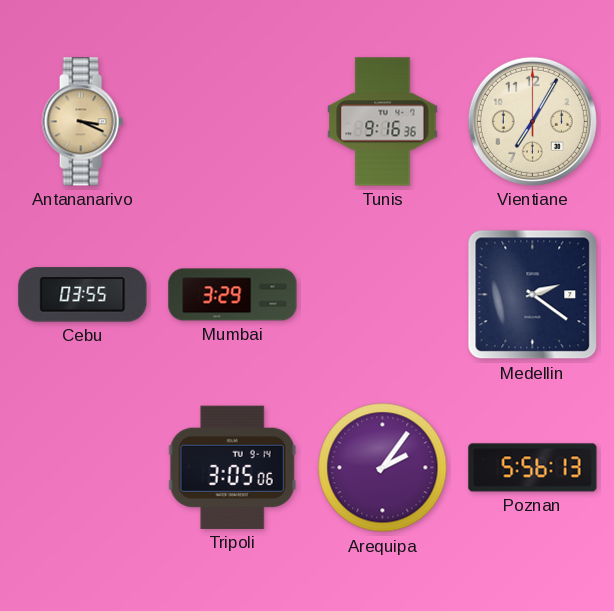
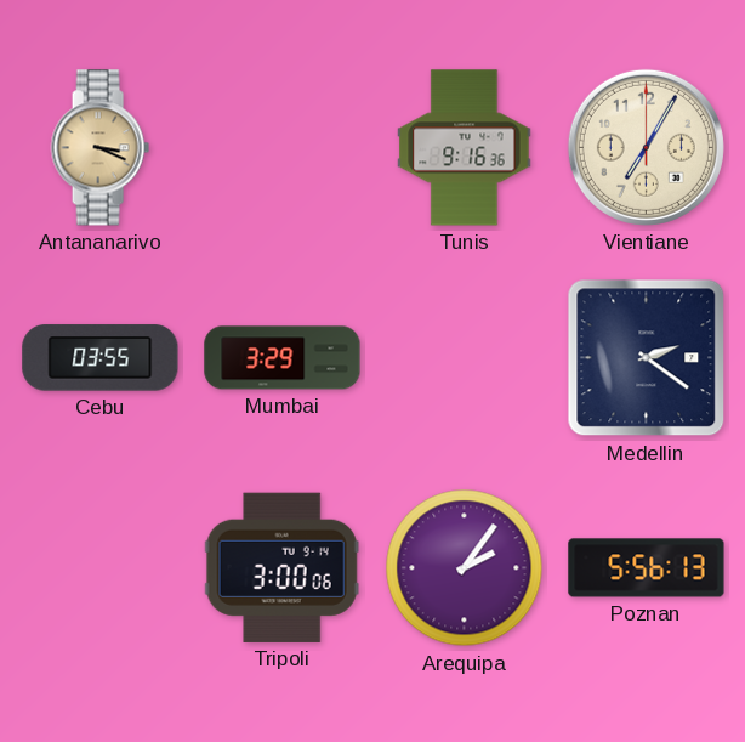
Tripoli: 3:05 -> 3:00
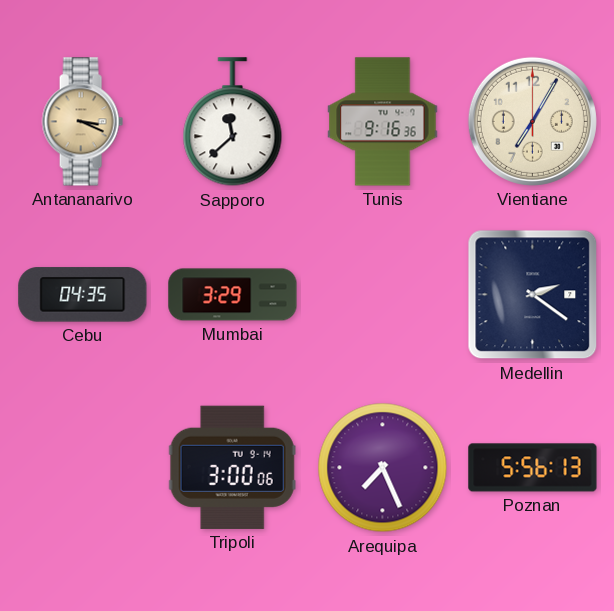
Sapporo: none -> 11:38
Cebu: 03:55 -> 04:35
Arequipa: 2:06 -> 7:26
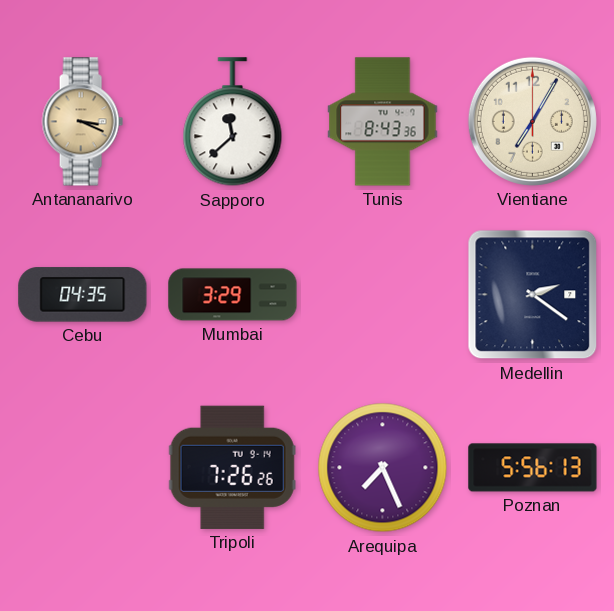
Tunis: 9:16 -> 8:43
Tripoli: 3:00 -> 7:26
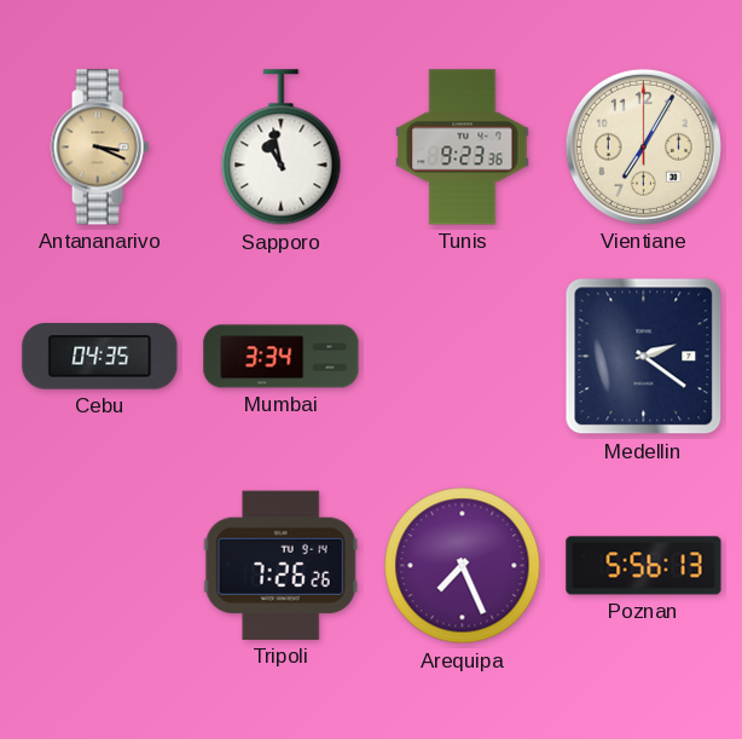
Sapporo: 11:38 -> 10:58
Tunis: 8:43 -> 9:23
Mumbai: 3:29 -> 3:34
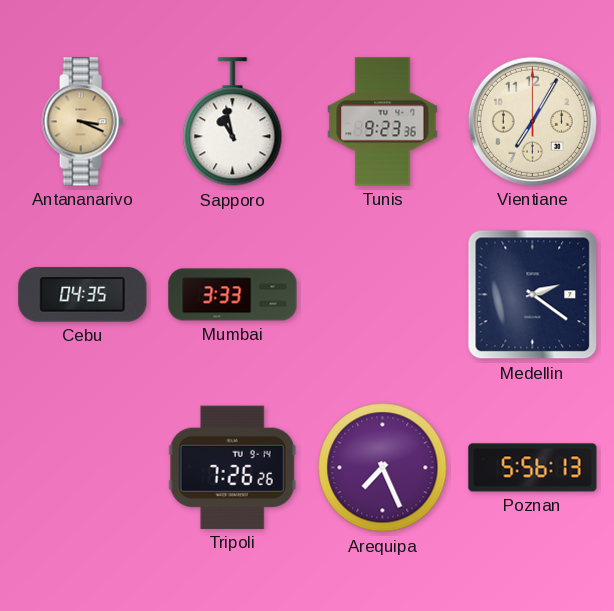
Mumbai: 3:34 -> 3:33
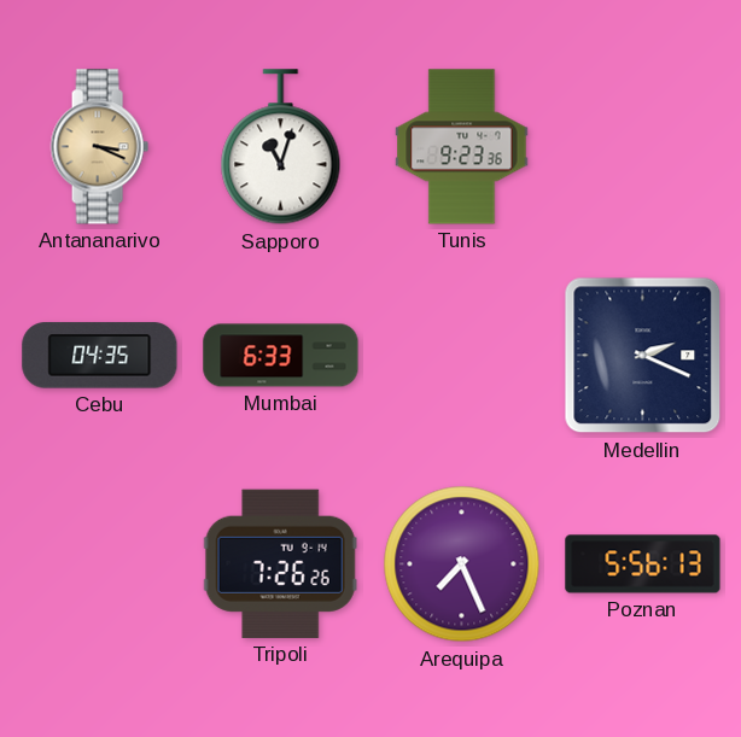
Sapporo: 10:58 -> 11:03
Vientiane: 7:05 -> none
Mumbai: 3:33 -> 6:33
Medellin: 2:21 -> 2:19
